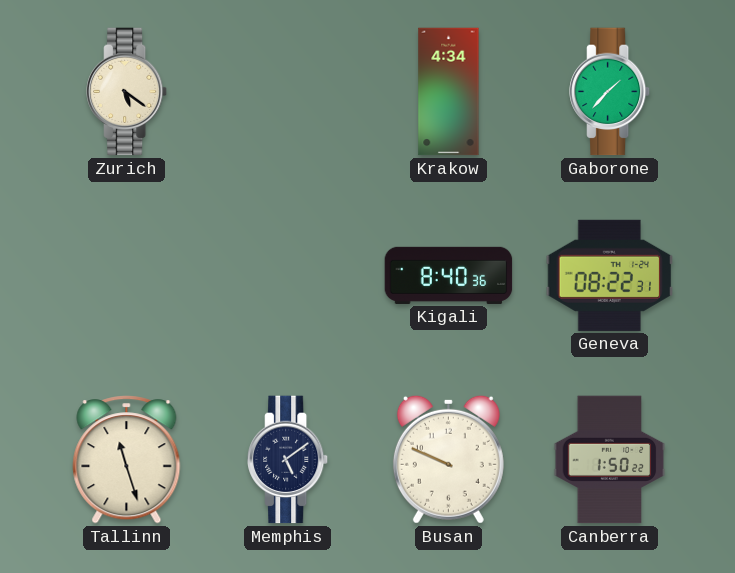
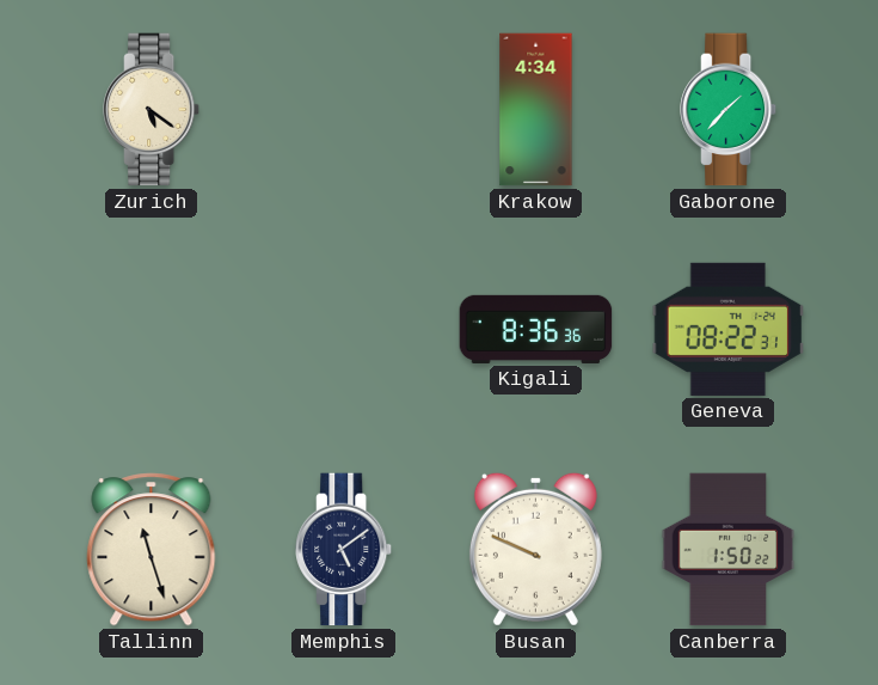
Kigali: 8:40 -> 8:36
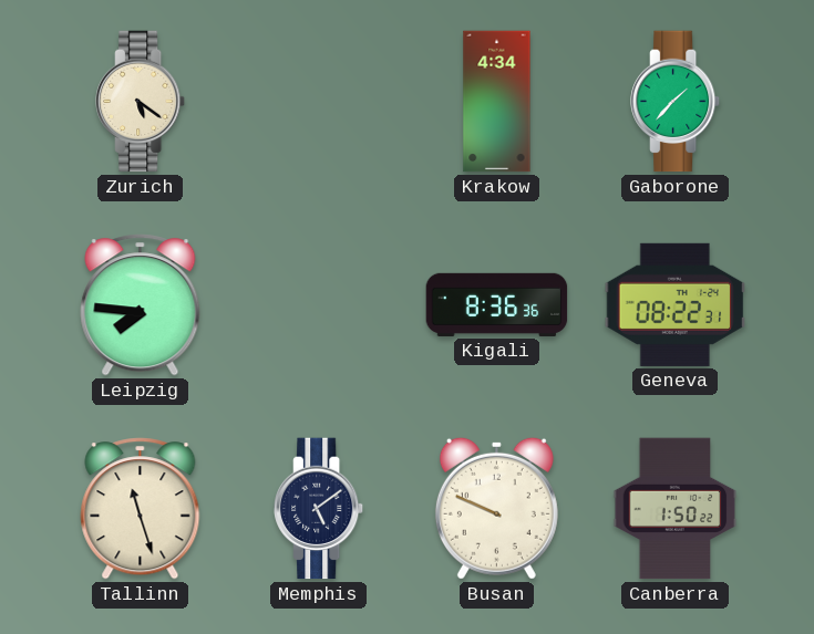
Leipzig: none -> 7:46
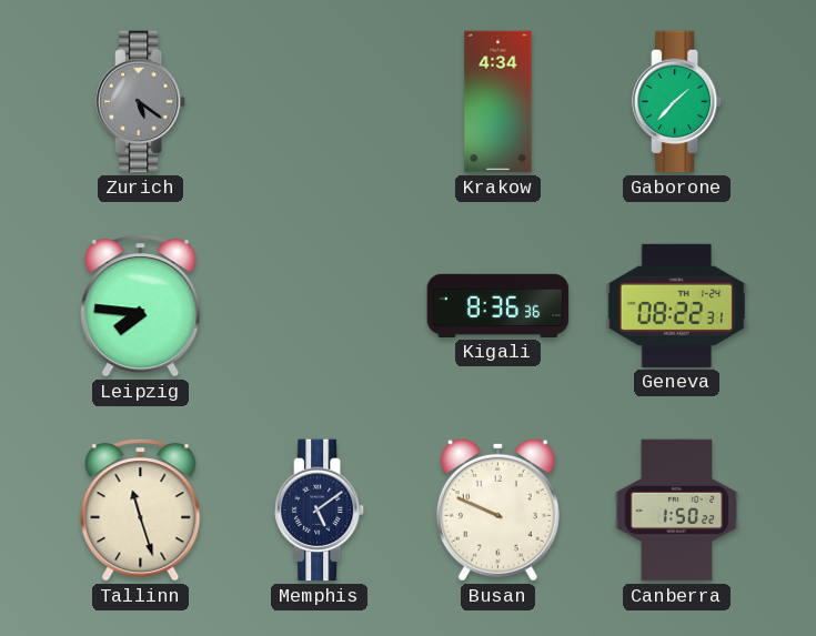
Zurich dial: cream -> grey
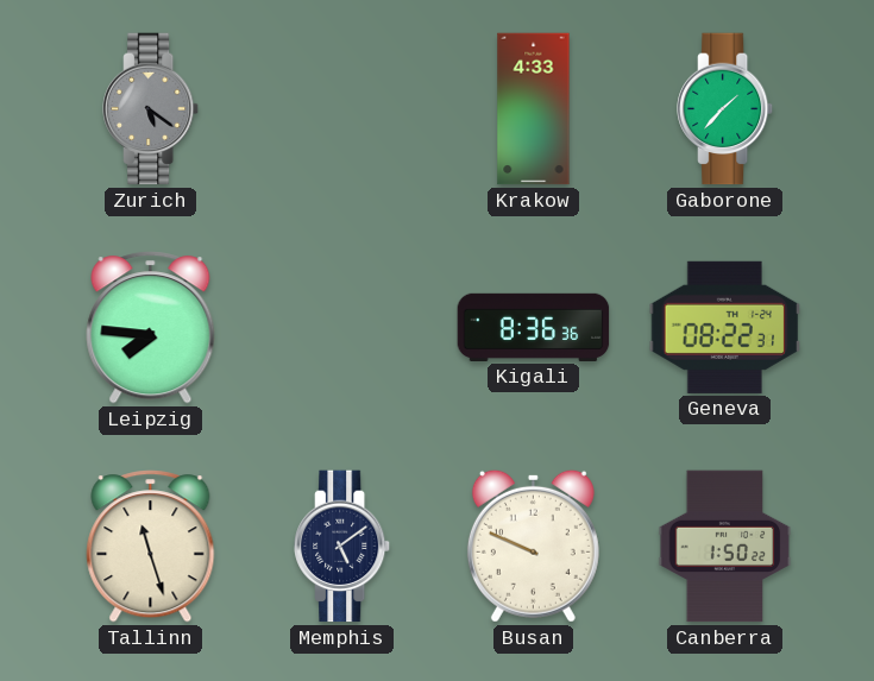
Krakow: 4:34 -> 4:33
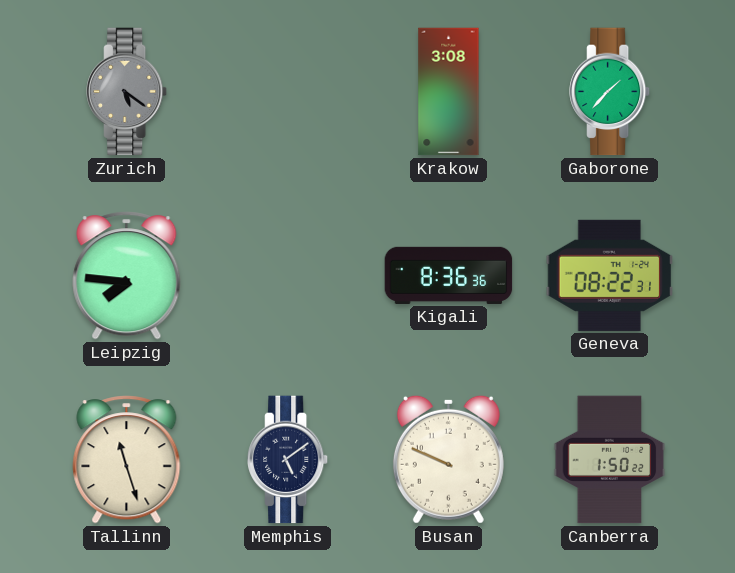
Krakow: 4:33 -> 3:08
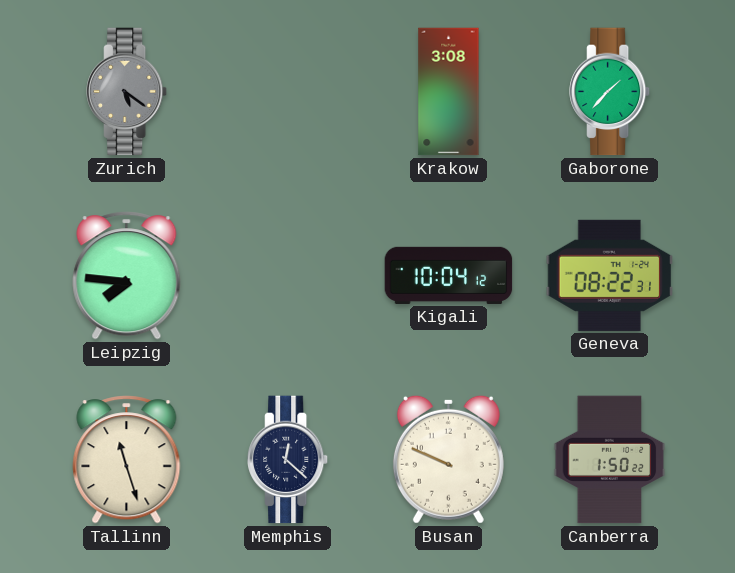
Kigali: 8:36 -> 10:04
Memphis: 5:09 -> 12:22
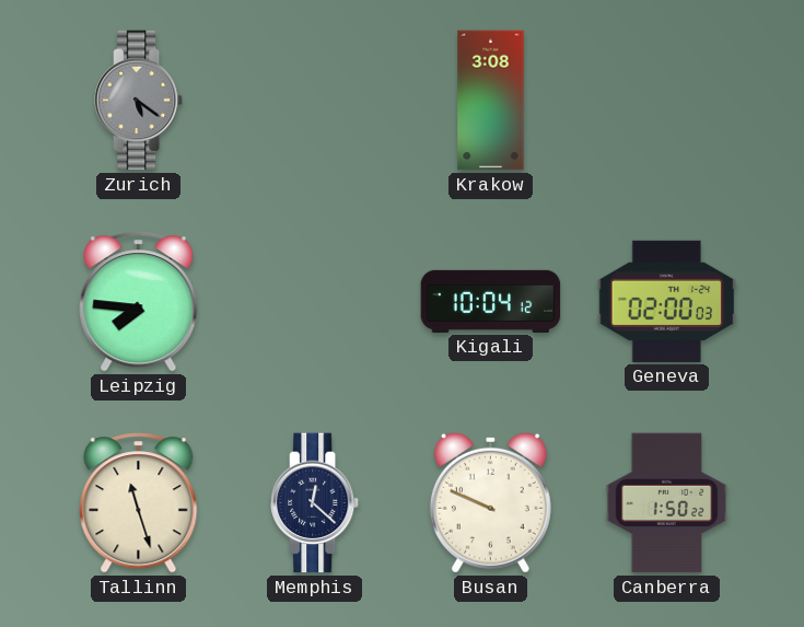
Gaborone: 1:37 -> none
Geneva: 08:22 -> 02:00
